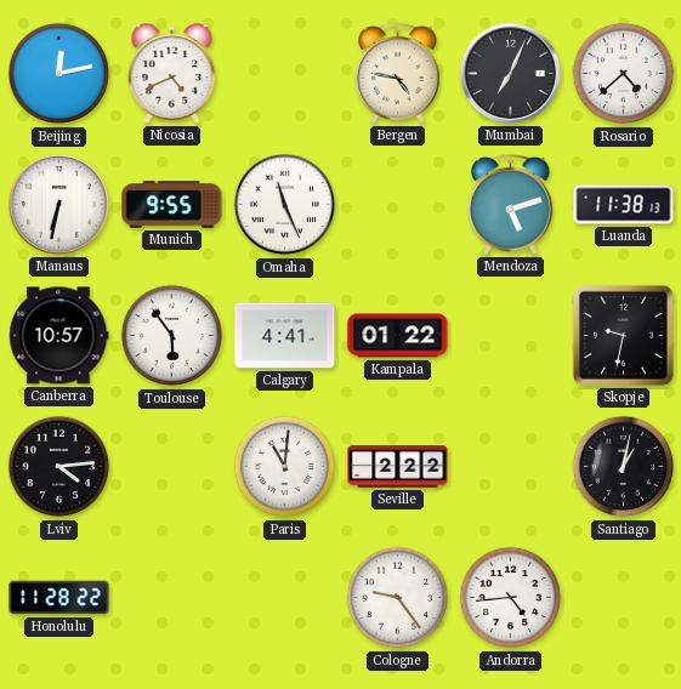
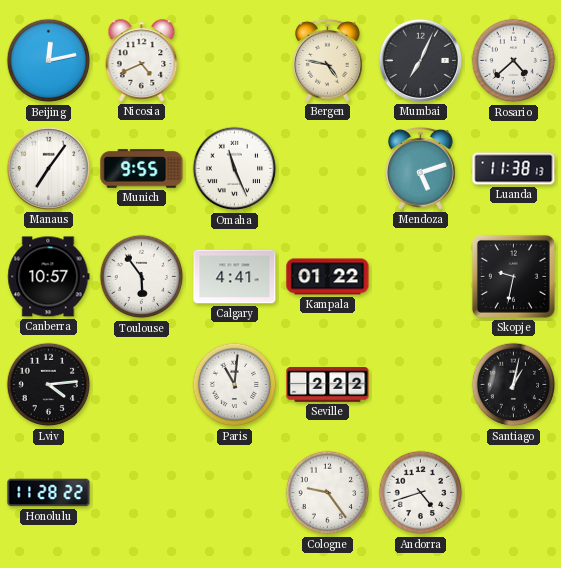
Manaus: 6:32 -> 7:06
Andorra: 4:44 -> 4:42
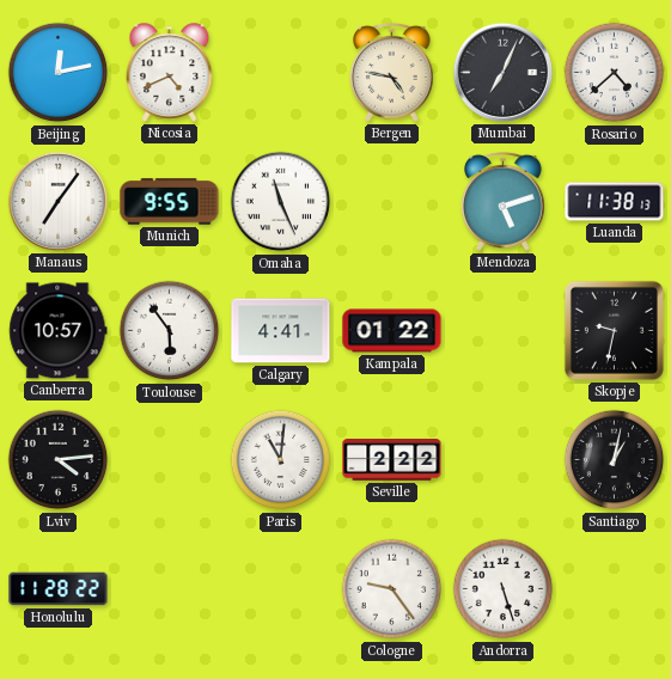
Andorra: 4:42 -> 5:27
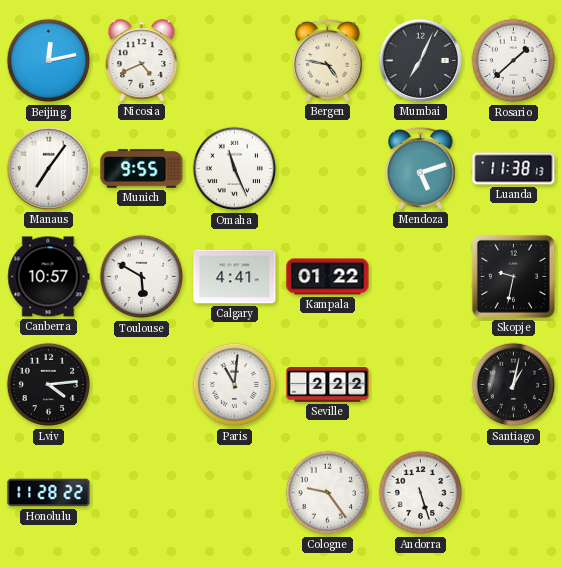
Rosario: 4:38 -> 1:38
Toulouse: 5:54 -> 5:50
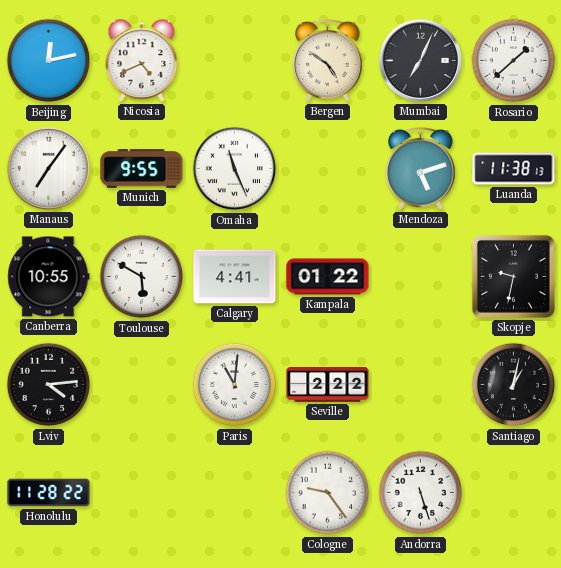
Bergen: 4:47 -> 4:51
Canberra: 10:57 -> 10:55
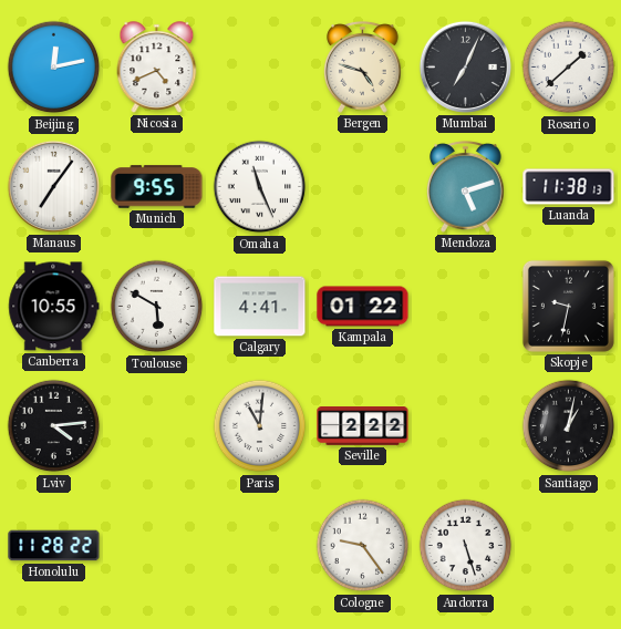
Bergen: 4:51 -> 4:48
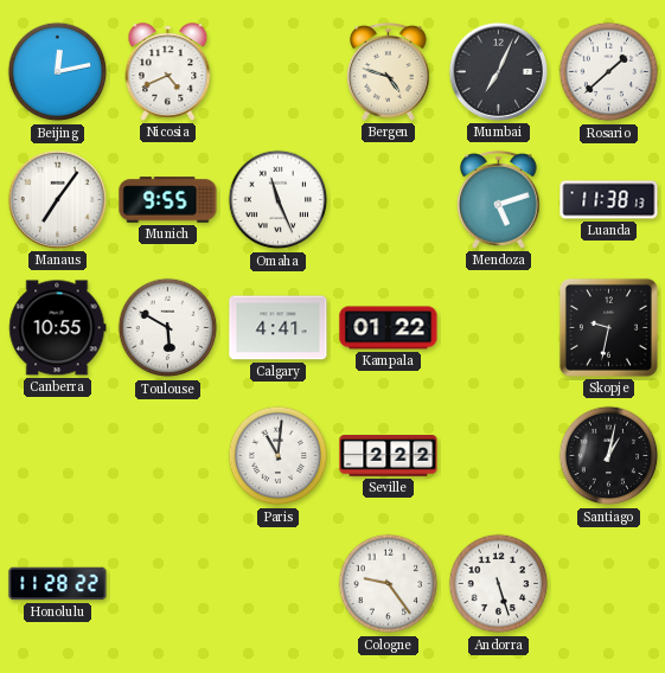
Lviv: 4:14 -> none
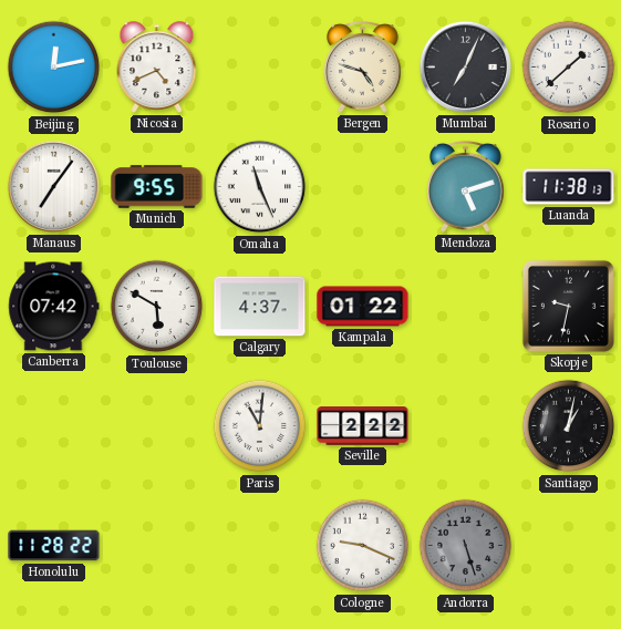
Canberra: 10:55 -> 07:42
Calgary: 4:41 -> 4:37
Cologne: 9:24 -> 9:19
Andorra dial: white -> grey
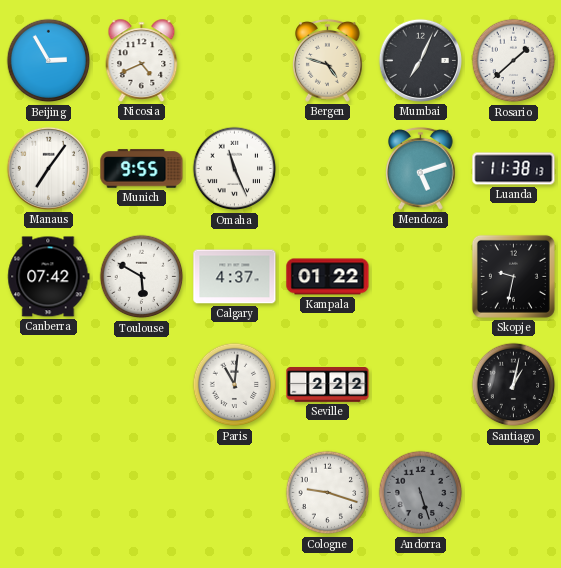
Beijing: 12:13 -> 2:55
Honolulu: 11:28 -> none
Cologne: 9:19 -> 9:18
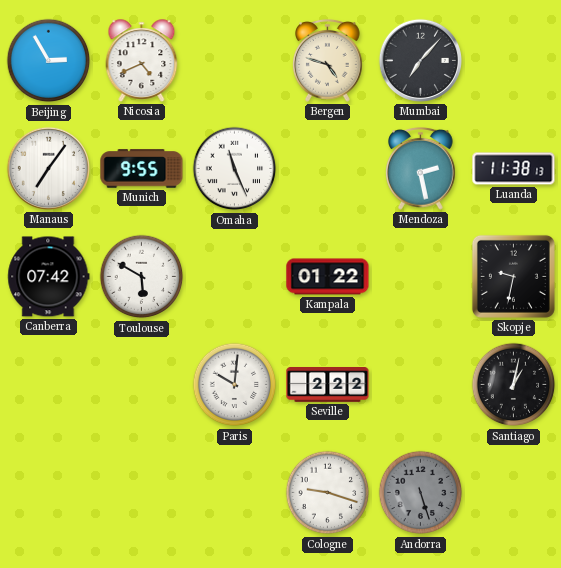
Mumbai: 7:04 -> 7:07
Rosario: 1:38 -> none
Mendoza: 5:12 -> 2:28
Calgary: 4:37 -> none
Paris: 11:01 -> 10:01
